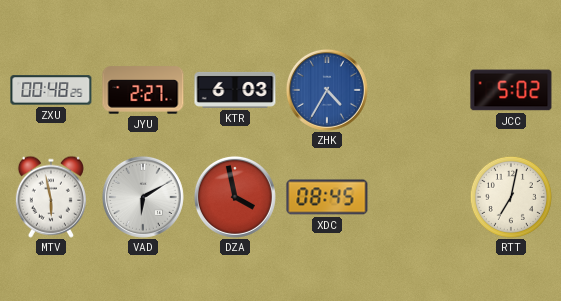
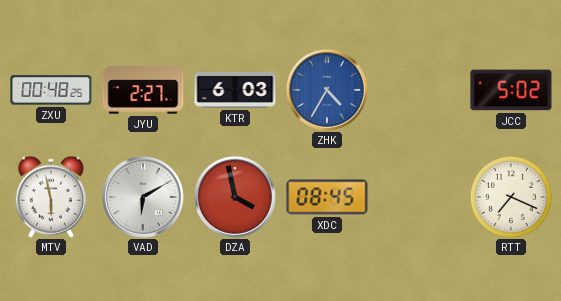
RTT: 7:02 -> 7:19
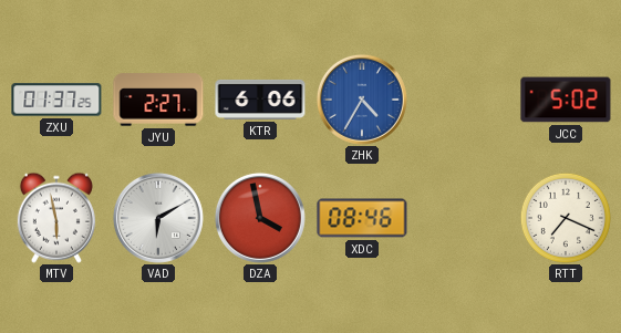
ZXU: 00:48 -> 01:37
KTR: 6:03 -> 6:06
XDC: 08:45 -> 08:46
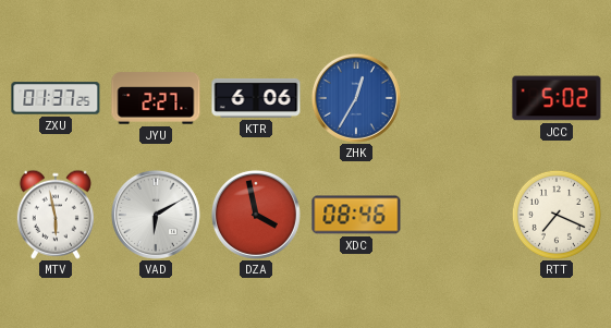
ZHK: 4:35 -> 12:35
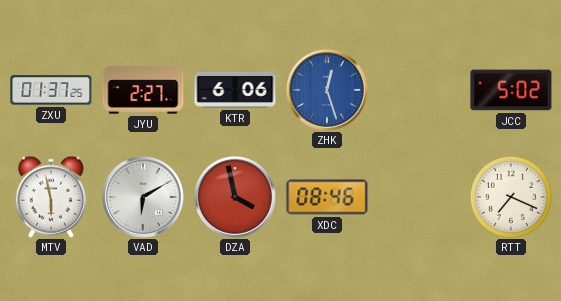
ZHK: 12:35 -> 12:27
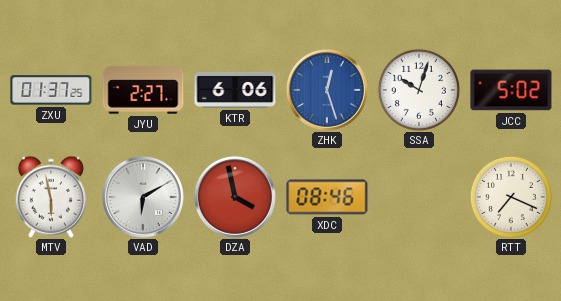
SSA: none -> 10:03
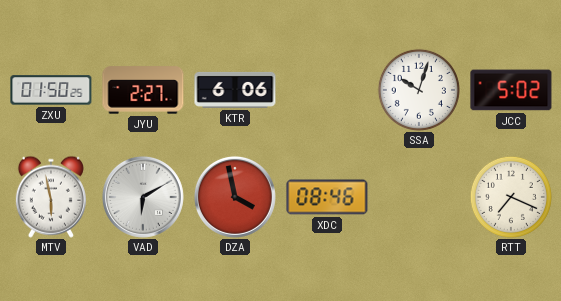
ZXU: 01:37 -> 01:50
ZHK: 12:27 -> none
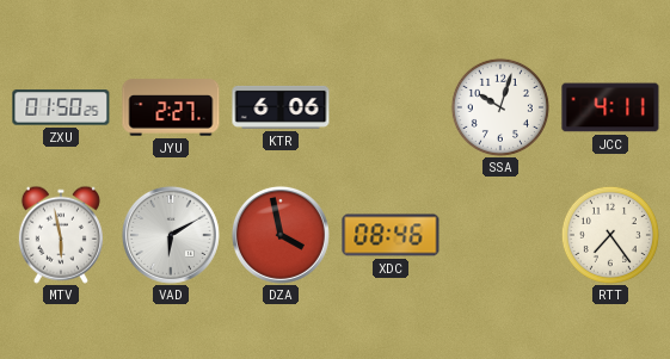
JCC: 5:02 -> 4:11
RTT: 7:19 -> 7:24
